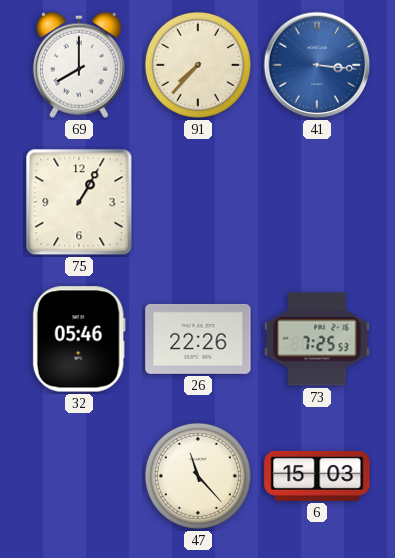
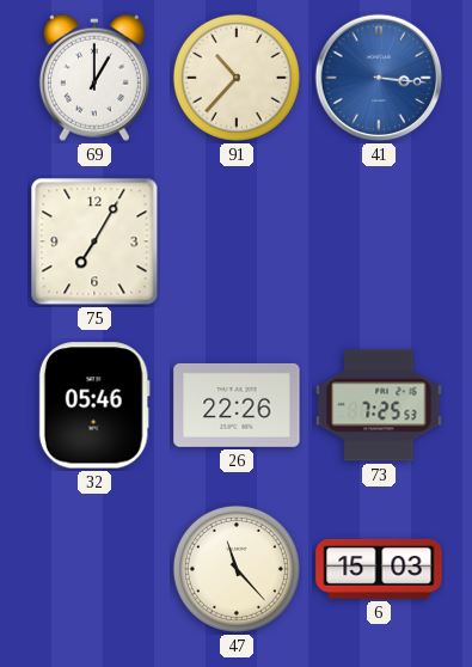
69: 8:00 -> 1:00
91: 7:37 -> 10:37
75: 1:05 -> 7:05
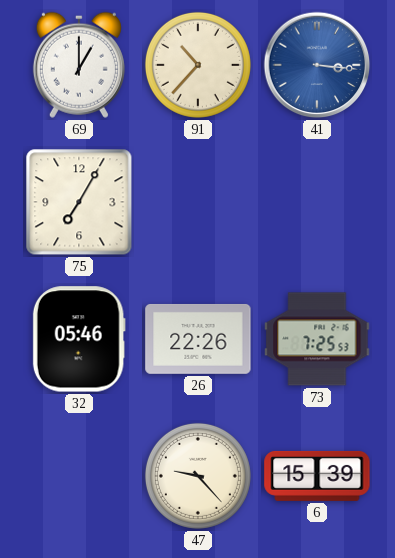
47: 11:23 -> 9:23
6: 15:03 -> 15:39
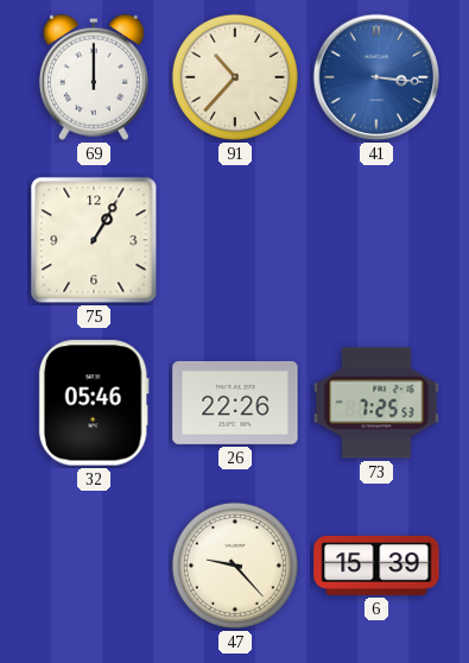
69: 1:00 -> 12:00
75: 7:05 -> 1:05
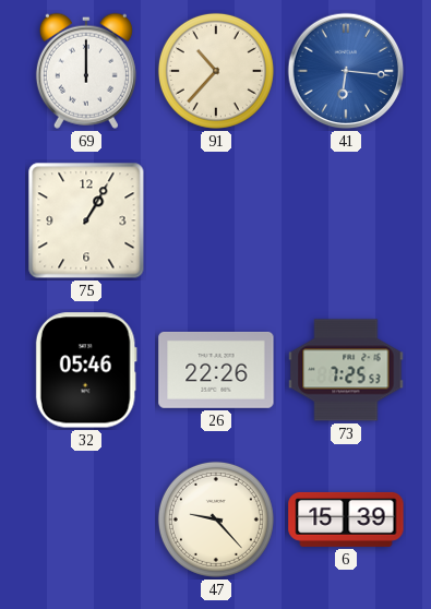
41: 3:16 -> 6:16
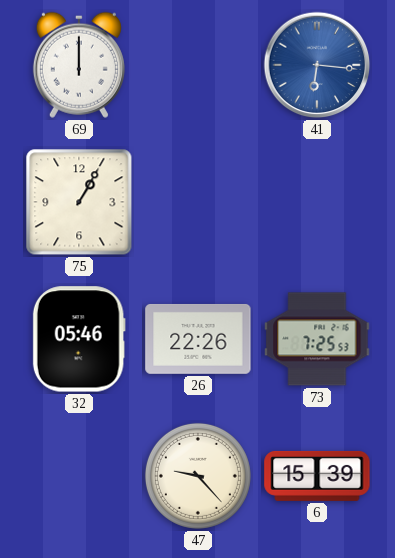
91: 10:37 -> none
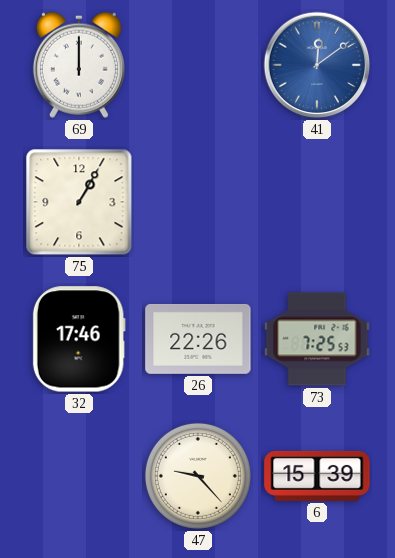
41: 6:16 -> 12:09
32: 05:46 -> 17:46
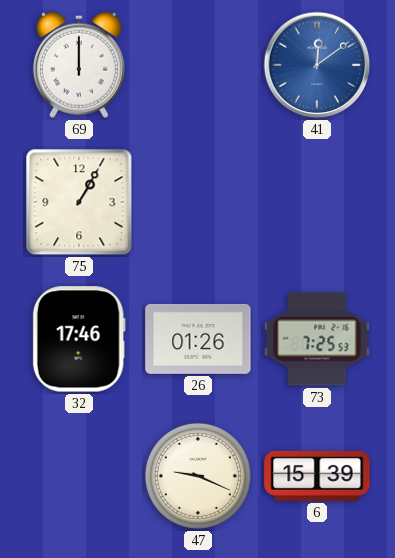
26: 22:26 -> 01:26
47: 9:23 -> 9:19
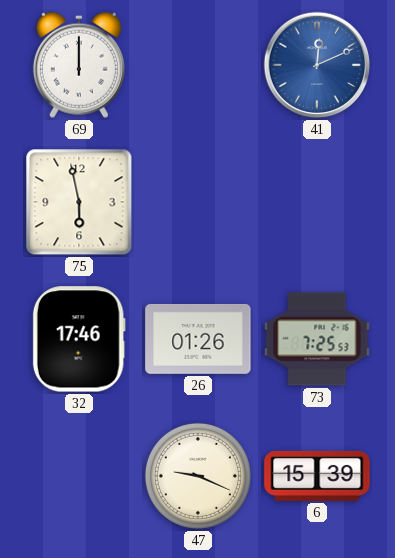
41: 12:09 -> 12:11
75: 1:05 -> 5:58
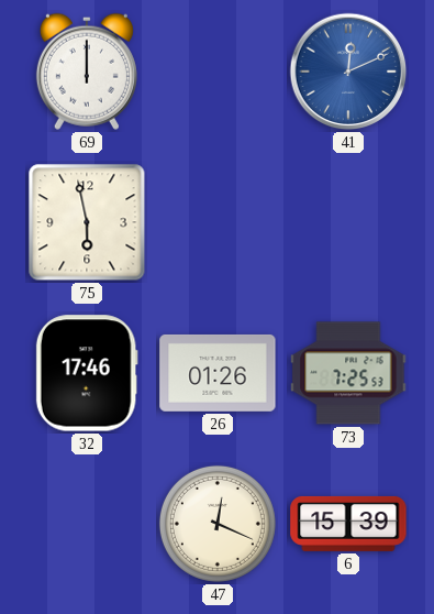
47: 9:19 -> 12:19
